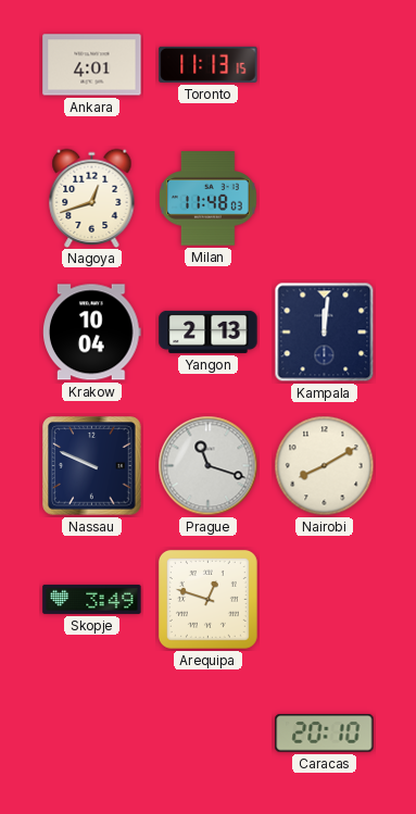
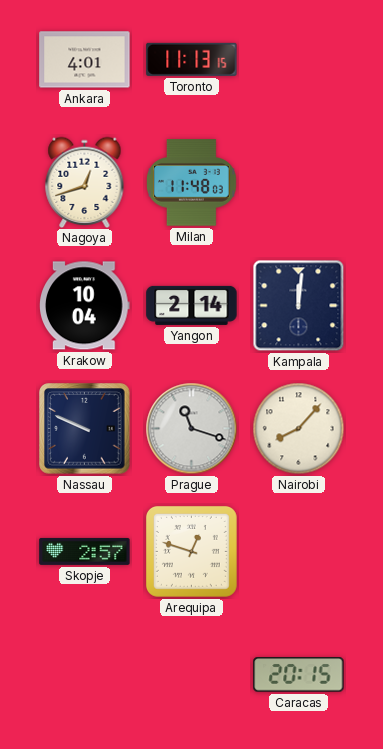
Yangon: 2:13 -> 2:14
Nairobi: 8:10 -> 8:07
Skopje: 3:49 -> 2:57
Caracas: 20:10 -> 20:15
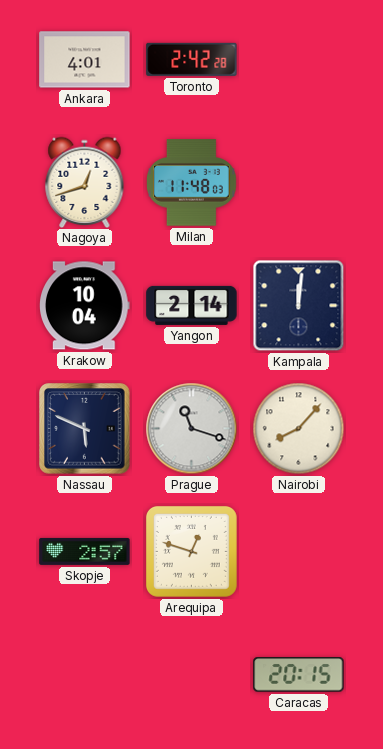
Toronto: 11:13 -> 2:42
Nassau: 9:49 -> 5:49
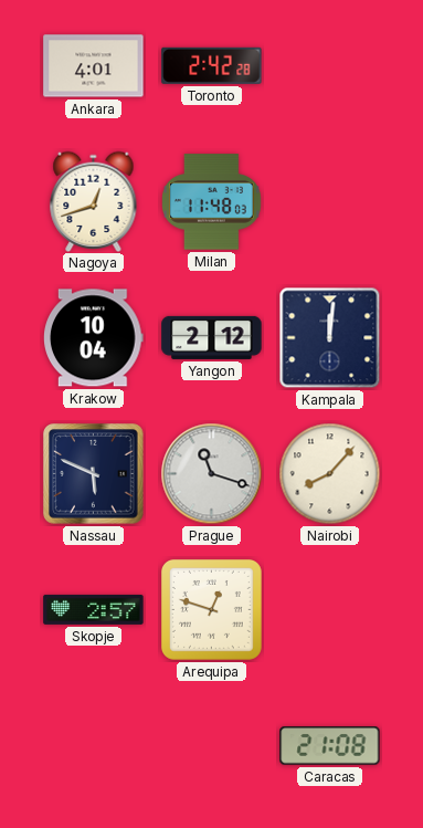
Yangon: 2:14 -> 2:12
Caracas: 20:15 -> 21:08
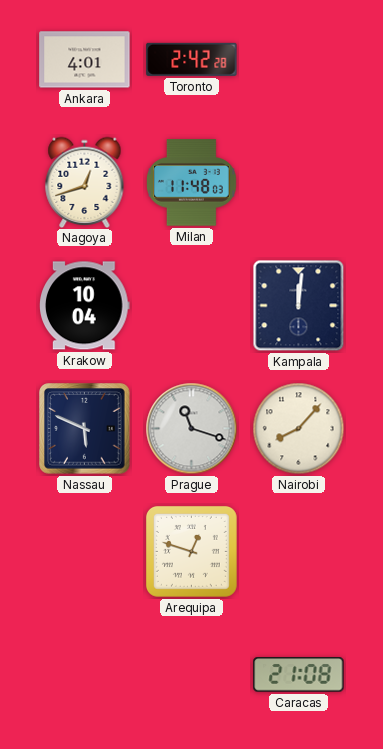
Yangon: 2:12 -> none
Skopje: 2:57 -> none
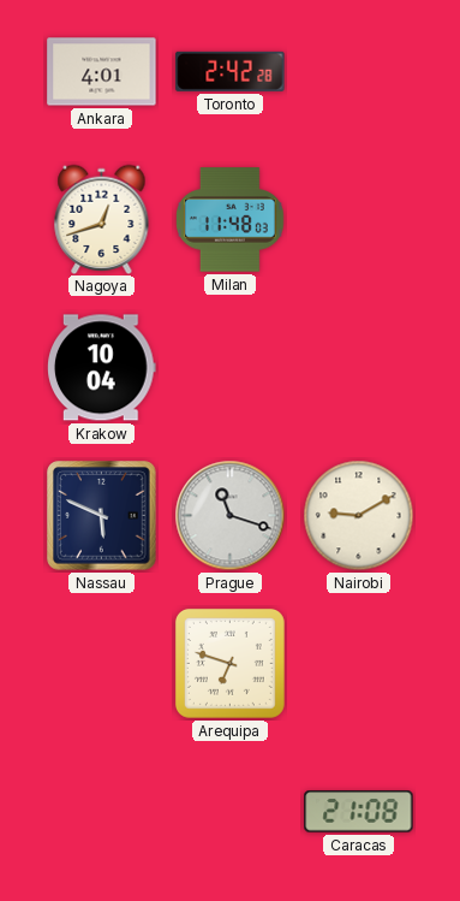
Kampala: 12:01 -> none
Nairobi: 8:07 -> 9:10
Arequipa: 12:48 -> 6:48
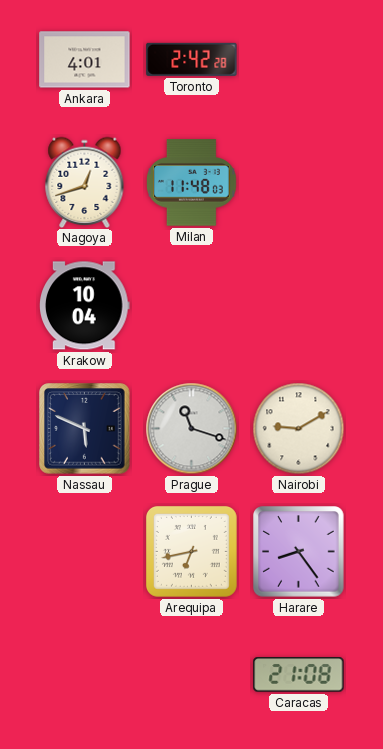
Arequipa: 6:48 -> 6:43
Harare: none -> 8:24
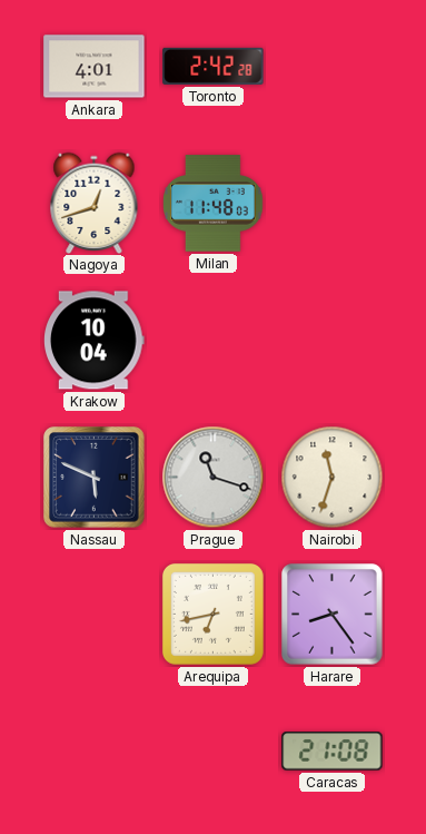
Nairobi: 9:10 -> 11:33
